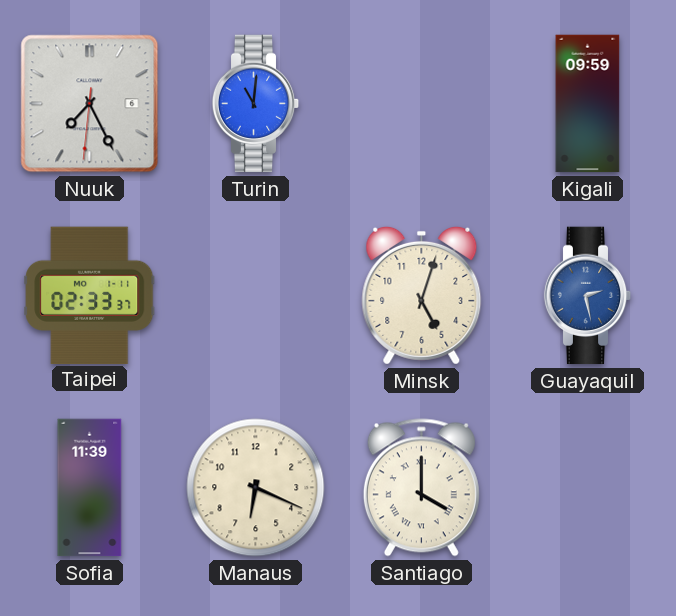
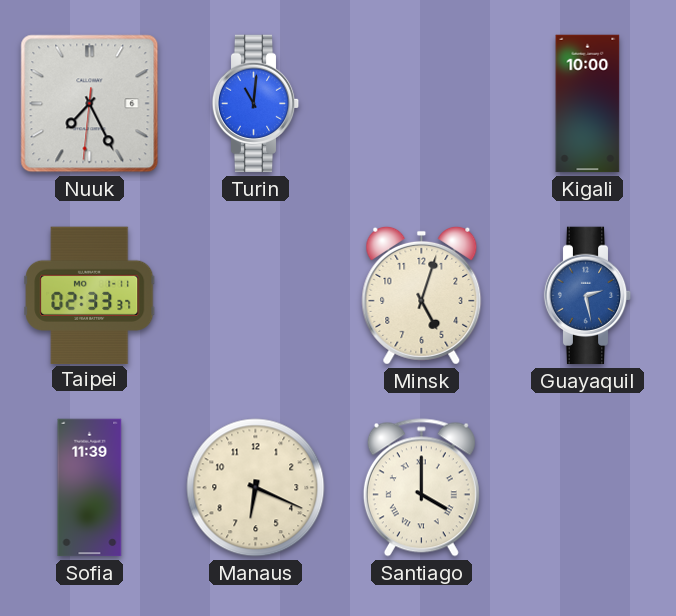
Kigali: 09:59 -> 10:00
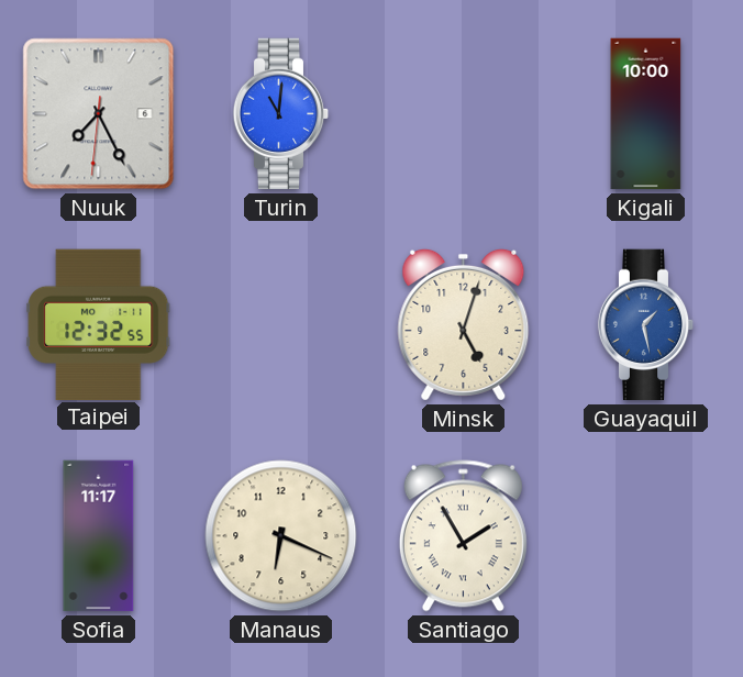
Taipei: 02:33 -> 12:32
Guayaquil: 2:28 -> 1:28
Sofia: 11:39 -> 11:17
Santiago: 4:00 -> 1:55
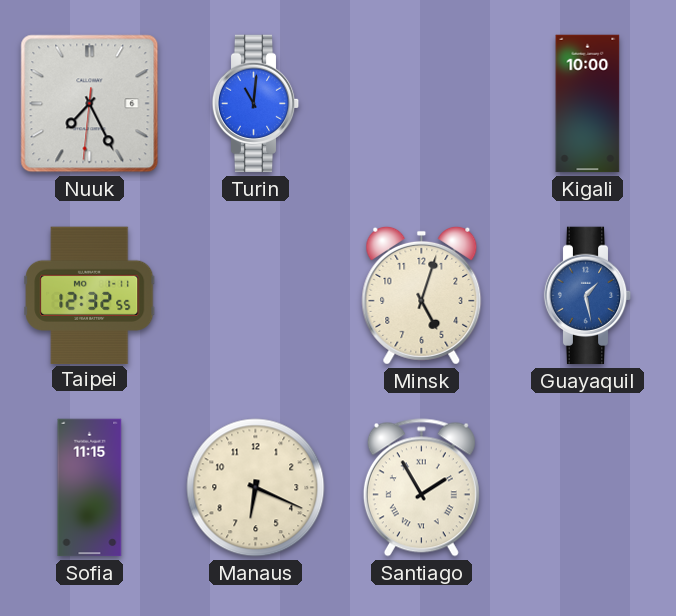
Sofia: 11:17 -> 11:15
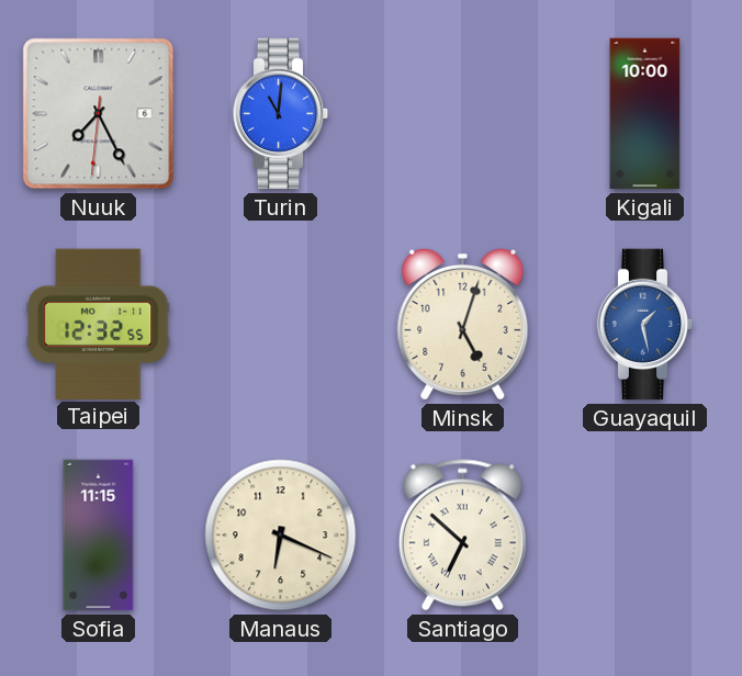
Santiago: 1:55 -> 6:52
